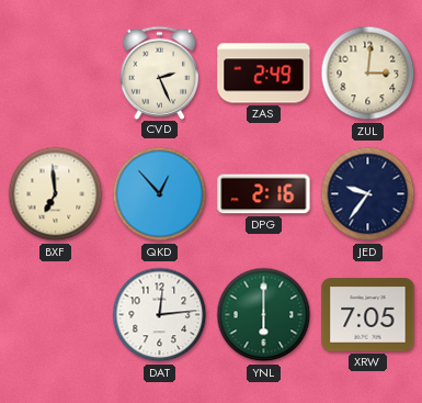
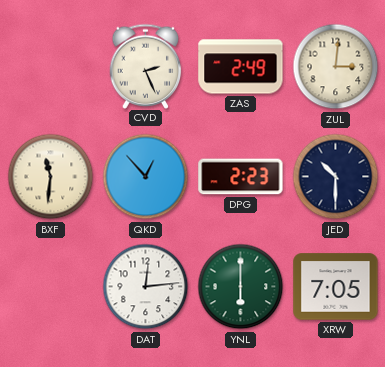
BXF: 6:59 -> 11:31
DPG: 2:16 -> 2:23
JED: 9:36 -> 10:30
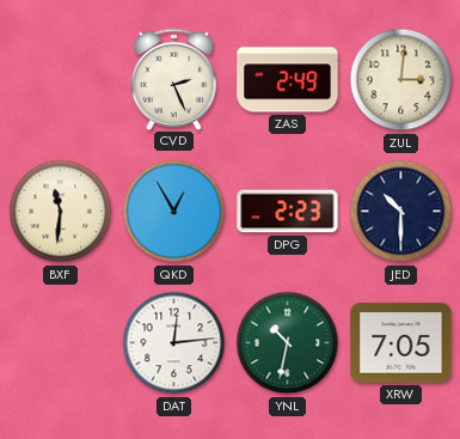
QKD: 12:53 -> 12:55
YNL: 6:00 -> 10:32
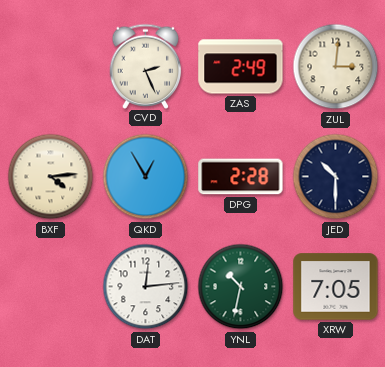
BXF: 11:31 -> 4:14
DPG: 2:23 -> 2:28
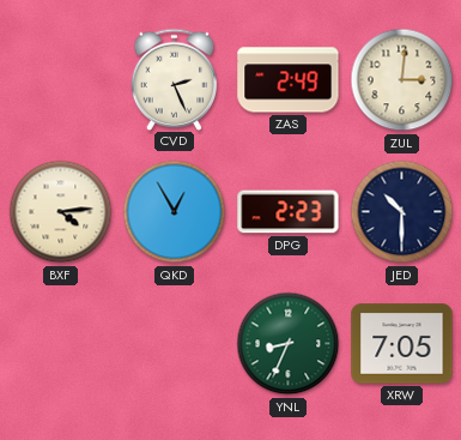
DPG: 2:28 -> 2:23
DAT: 12:14 -> none
YNL: 10:32 -> 8:34
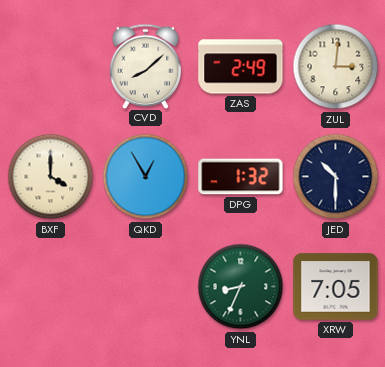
CVD: 2:26 -> 8:08
BXF: 4:14 -> 4:00
DPG: 2:23 -> 1:32
